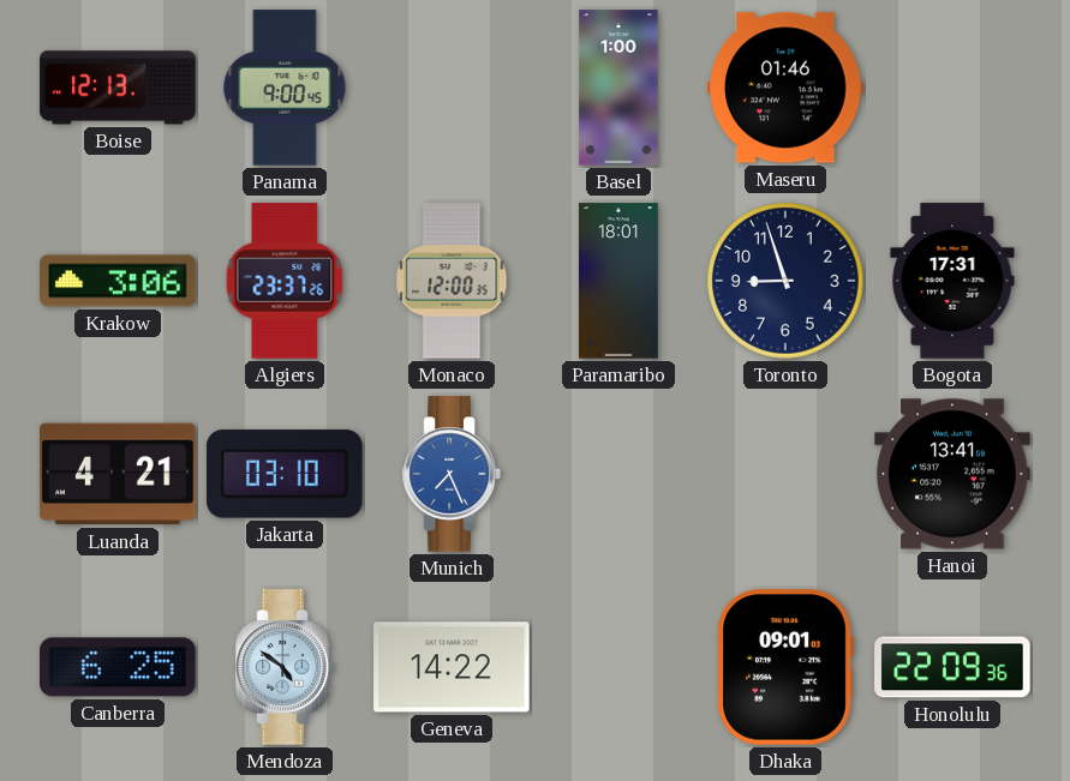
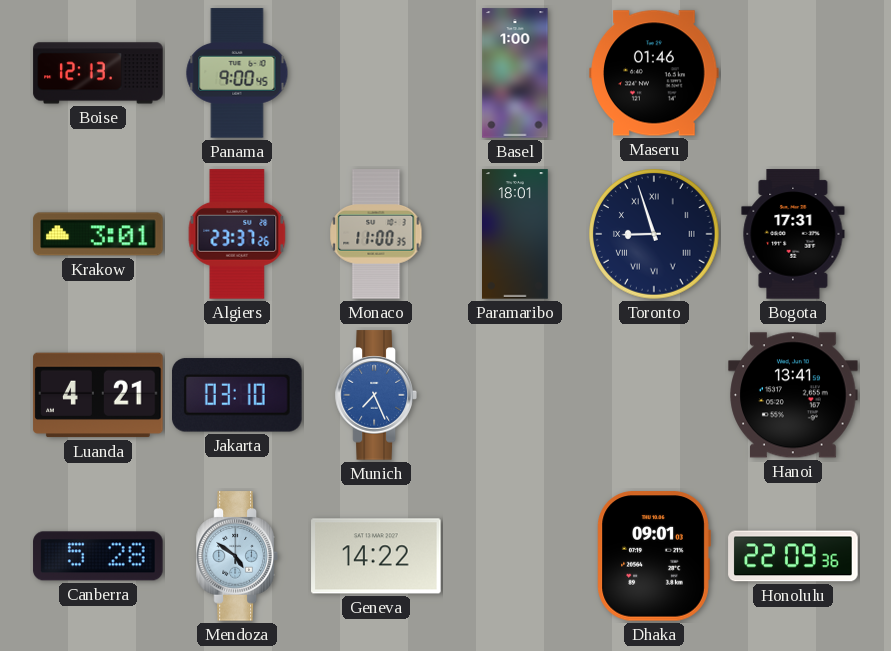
Krakow: 3:06 -> 3:01
Monaco: 12:00 -> 11:00
Toronto numerals: Arabic -> Roman
Canberra: 6:25 -> 5:28
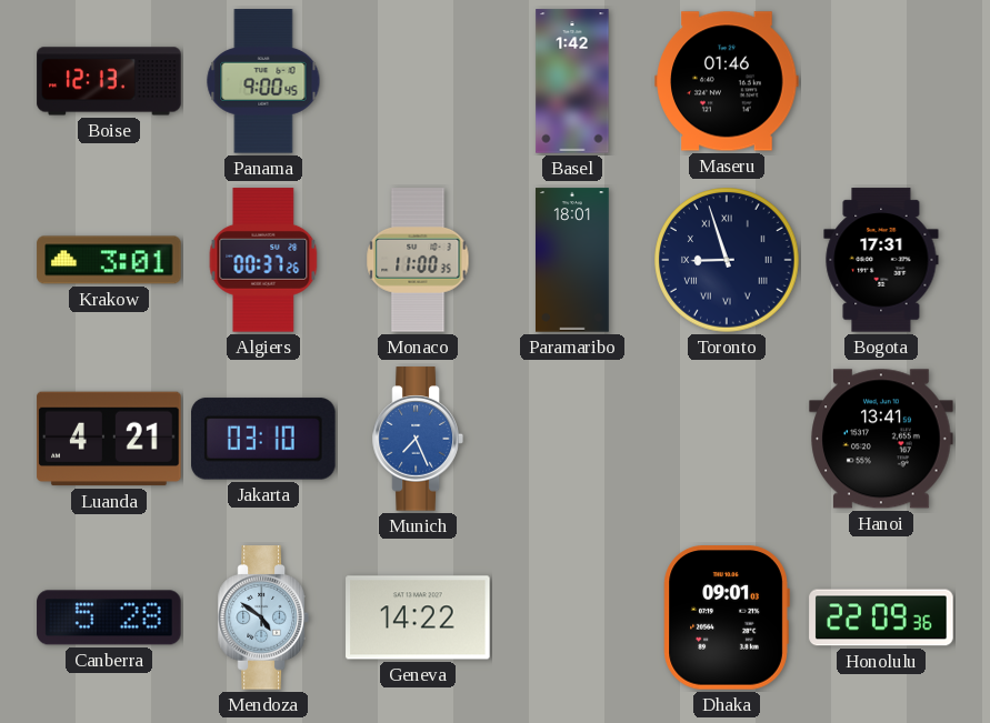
Basel: 1:00 -> 1:42
Algiers: 23:37 -> 00:37
